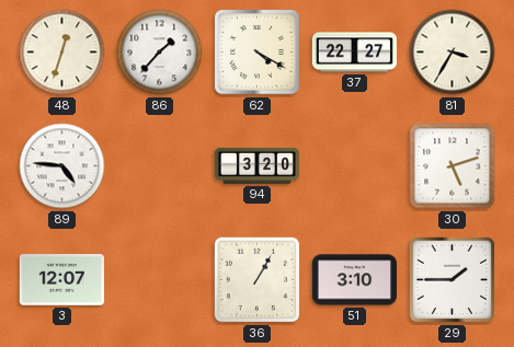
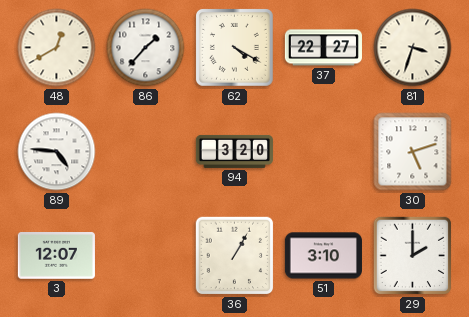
48: 12:33 -> 12:40
81: 3:35 -> 3:33
29: 1:45 -> 2:00
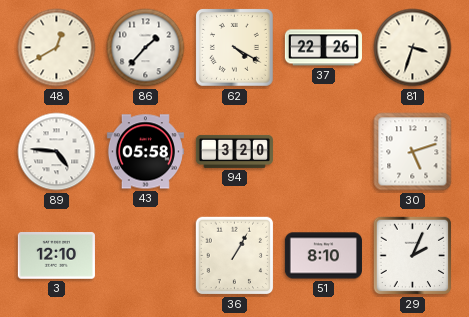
37: 22:27 -> 22:26
43: none -> 05:58
3: 12:07 -> 12:10
51: 3:10 -> 8:10
29: 2:00 -> 2:04
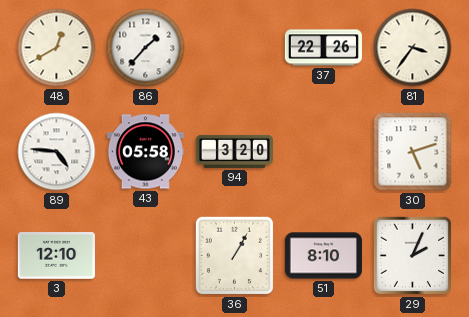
62: 4:20 -> none
81: 3:33 -> 3:36
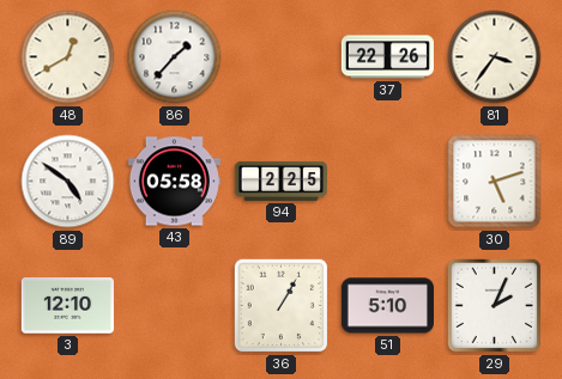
89: 4:46 -> 4:51
94: 3:20 -> 2:25
51: 8:10 -> 5:10
